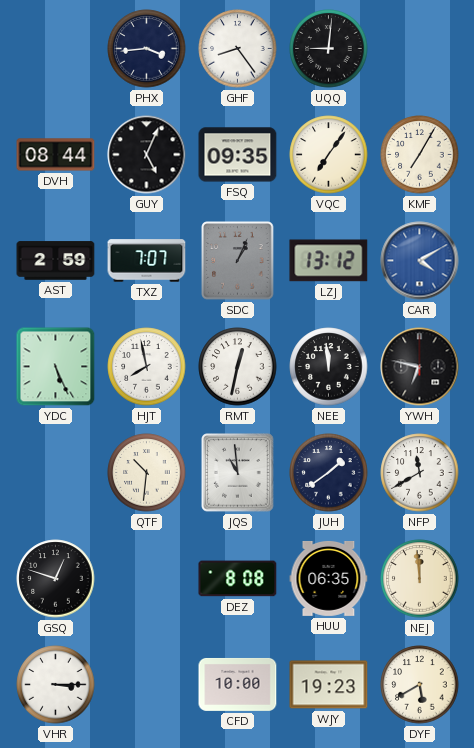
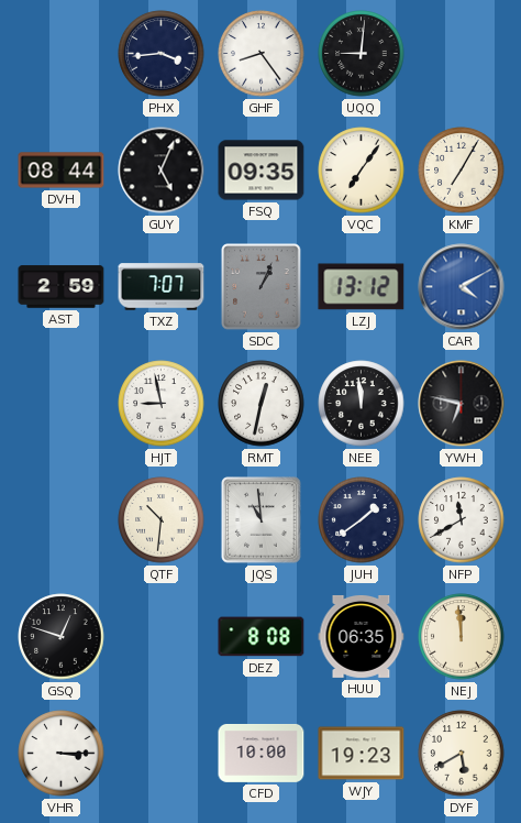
YDC: 5:26 -> none
HJT: 7:58 -> 8:58
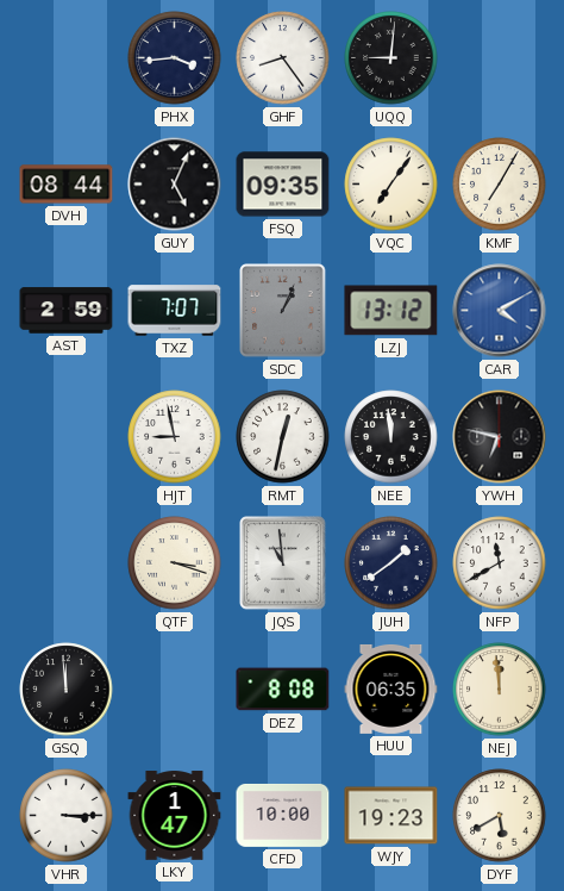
QTF: 10:31 -> 3:18
GSQ: 12:48 -> 11:59
LKY: none -> 1:47
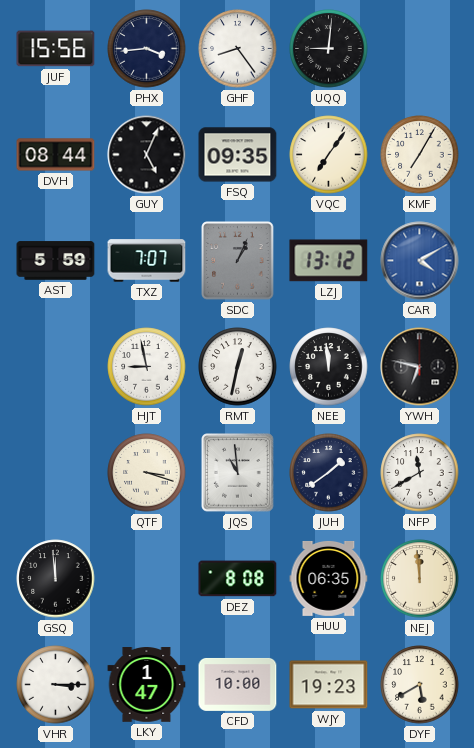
JUF: none -> 15:56
AST: 2:59 -> 5:59
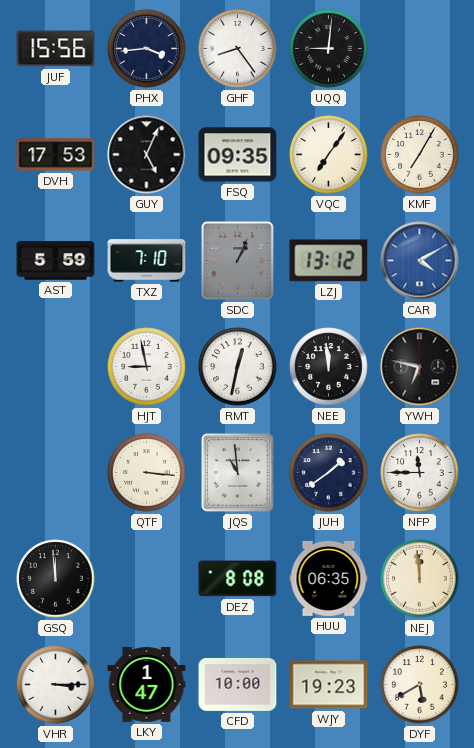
DVH: 08:44 -> 17:53
TXZ: 7:07 -> 7:10
QTF: 3:18 -> 3:16
NFP: 11:40 -> 11:45
